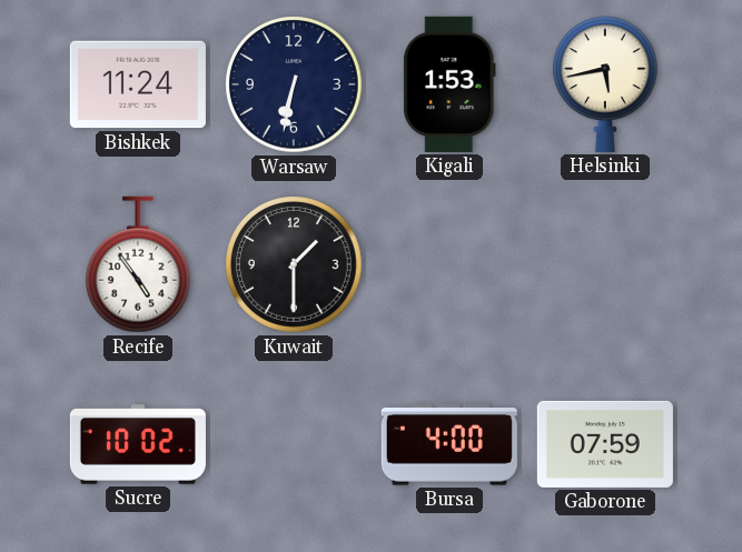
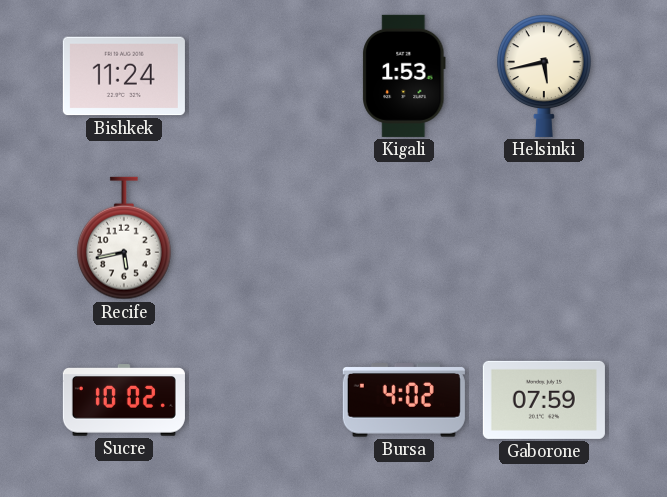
Warsaw: 6:32 -> none
Recife: 4:54 -> 5:43
Kuwait: 1:30 -> none
Bursa: 4:00 -> 4:02
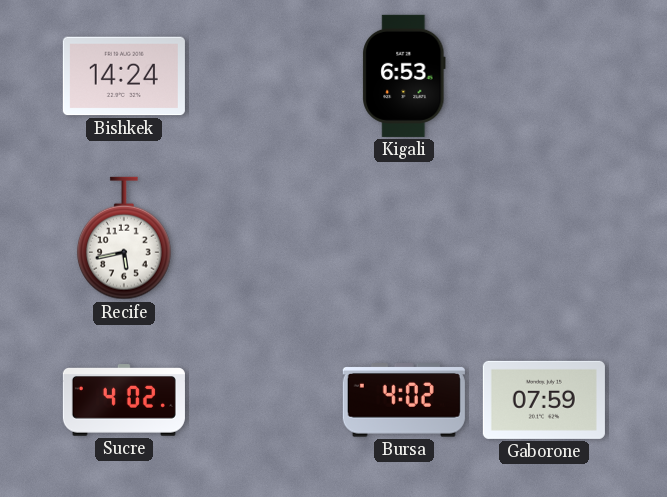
Bishkek: 11:24 -> 14:24
Kigali: 1:53 -> 6:53
Helsinki: 5:43 -> none
Sucre: 10:02 -> 4:02
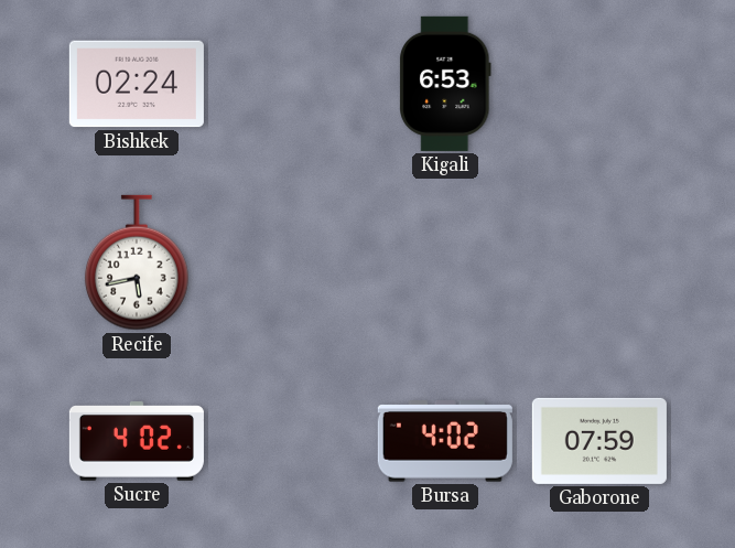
Bishkek: 14:24 -> 02:24
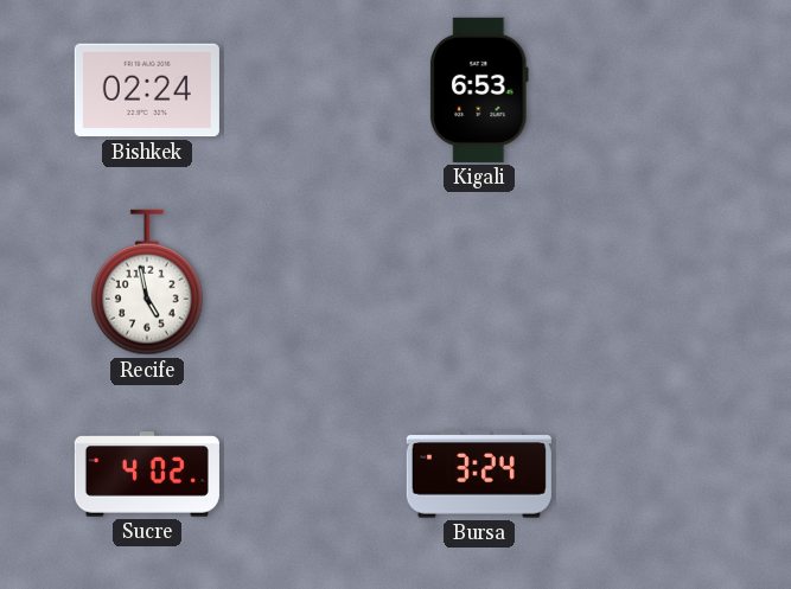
Recife: 5:43 -> 4:58
Bursa: 4:02 -> 3:24
Gaborone: 07:59 -> none
